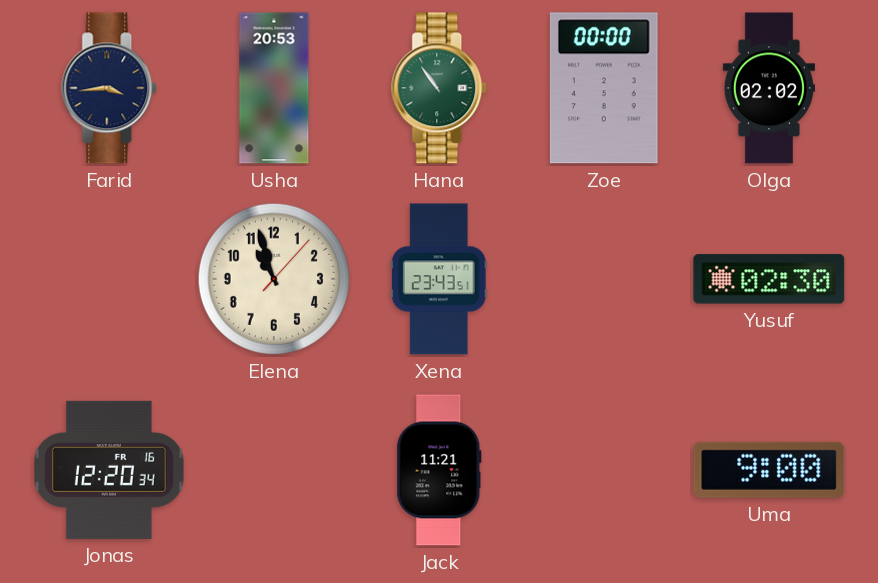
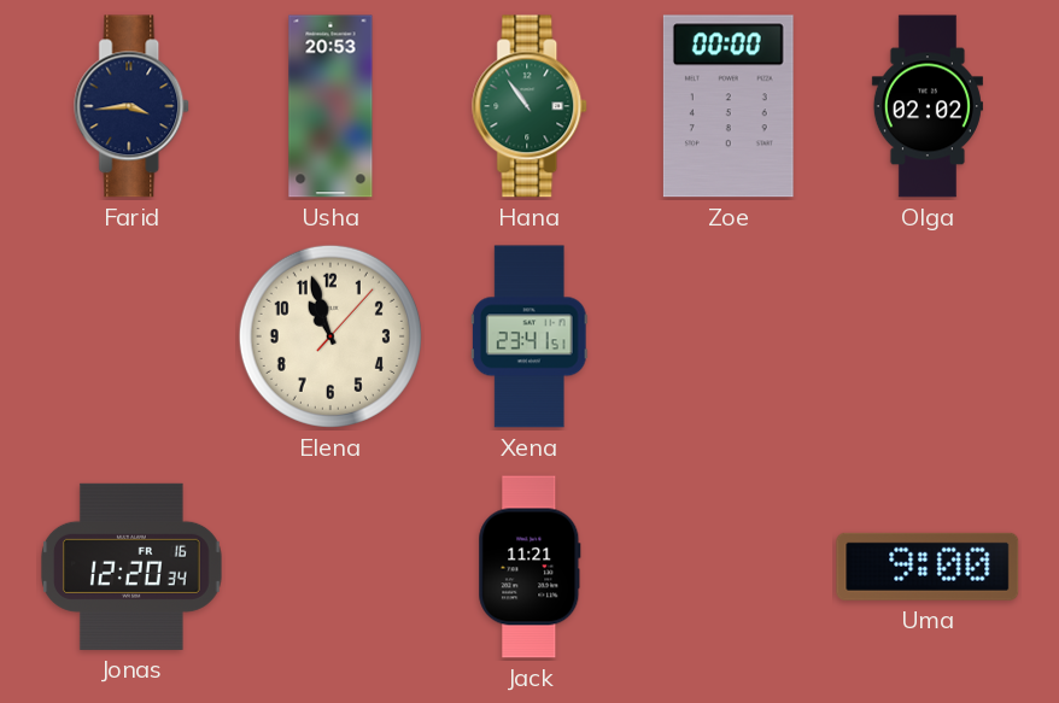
Xena: 23:43 -> 23:41
Yusuf: 02:30 -> none
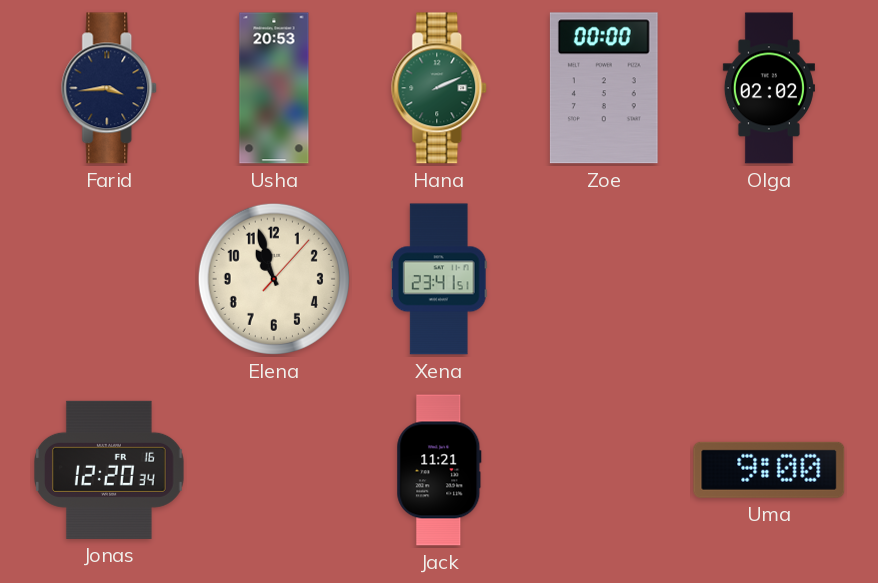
Hana: 10:54 -> 2:11
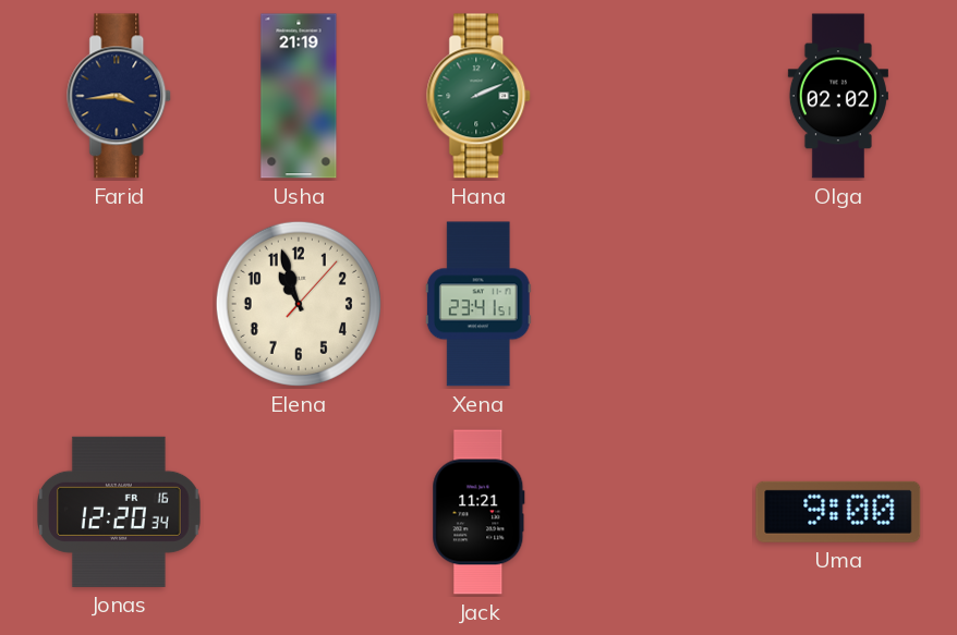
Usha: 20:53 -> 21:19
Zoe: 00:00 -> none
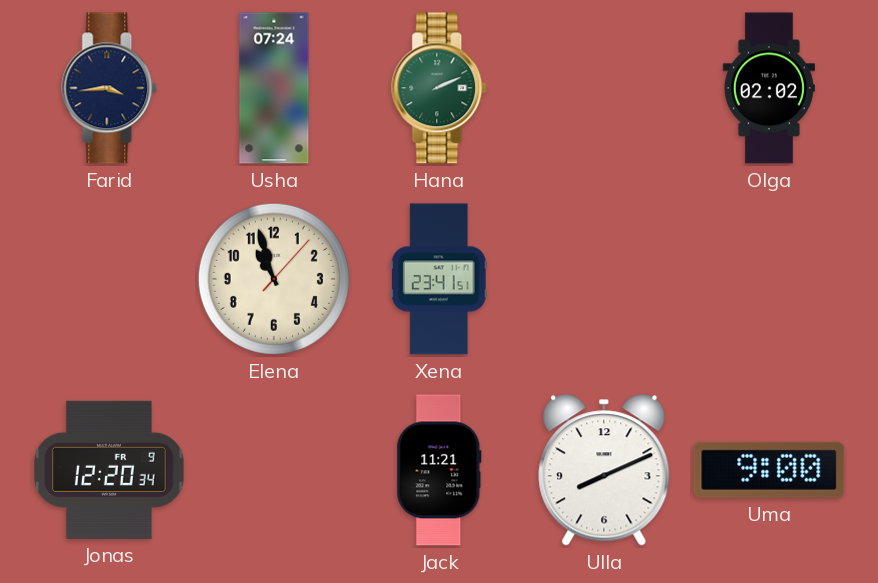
Usha: 21:19 -> 07:24
Jonas date: FR 16 -> FR 9
Ulla: none -> 8:11
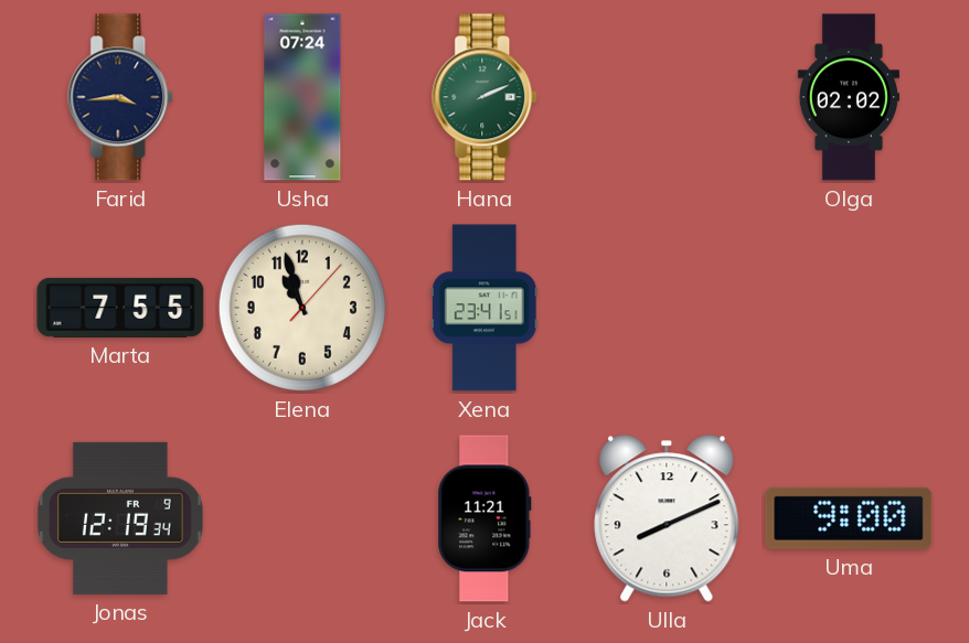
Marta: none -> 7:55
Jonas: 12:20 -> 12:19
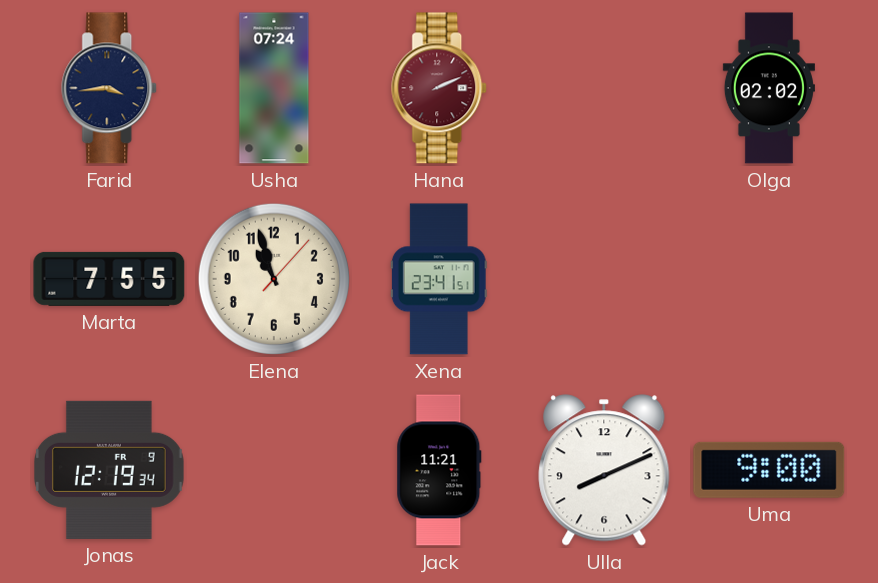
Hana dial: green -> burgundy
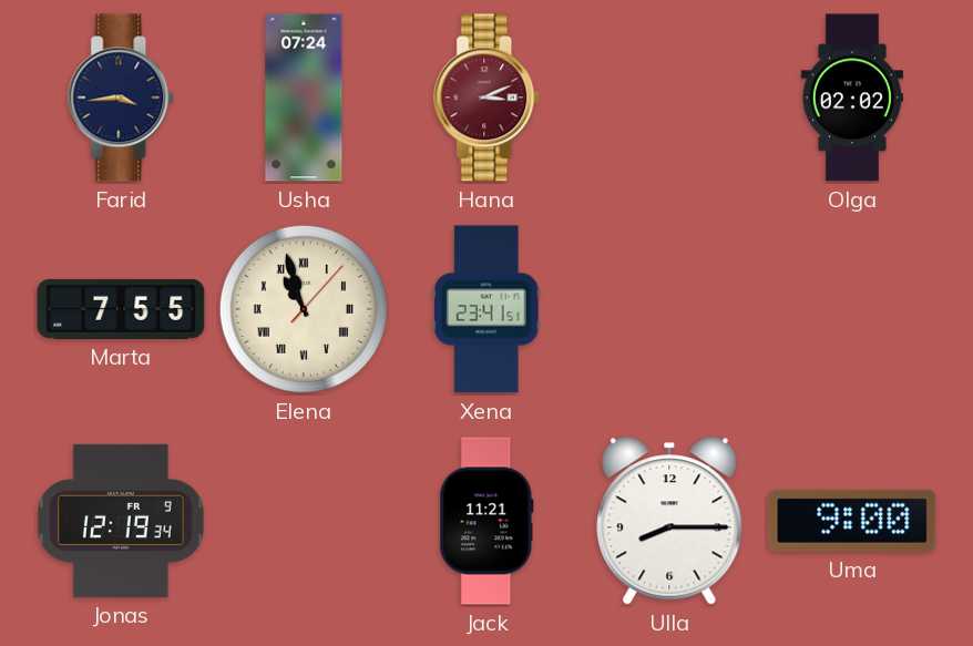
Hana: 2:11 -> 3:11
Elena numerals: Arabic -> Roman
Ulla: 8:11 -> 8:15
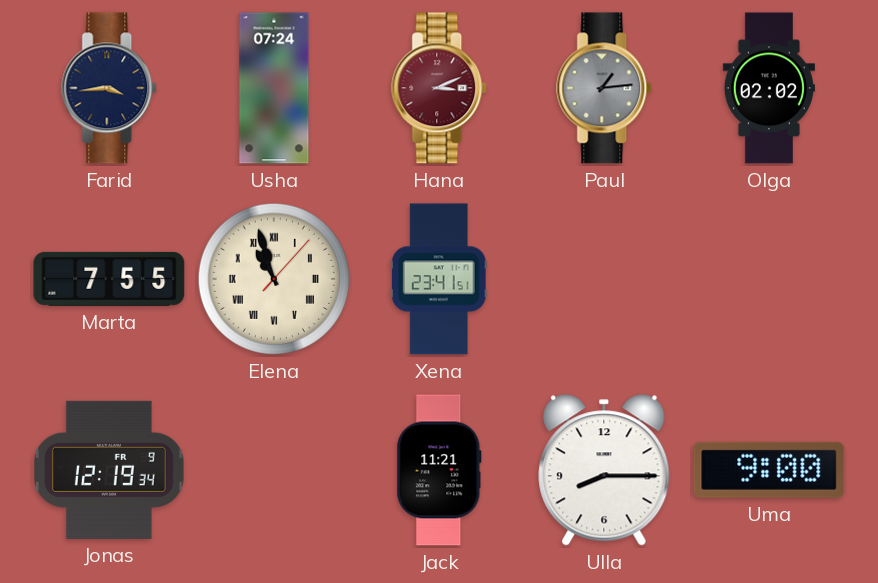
Paul: none -> 1:14
